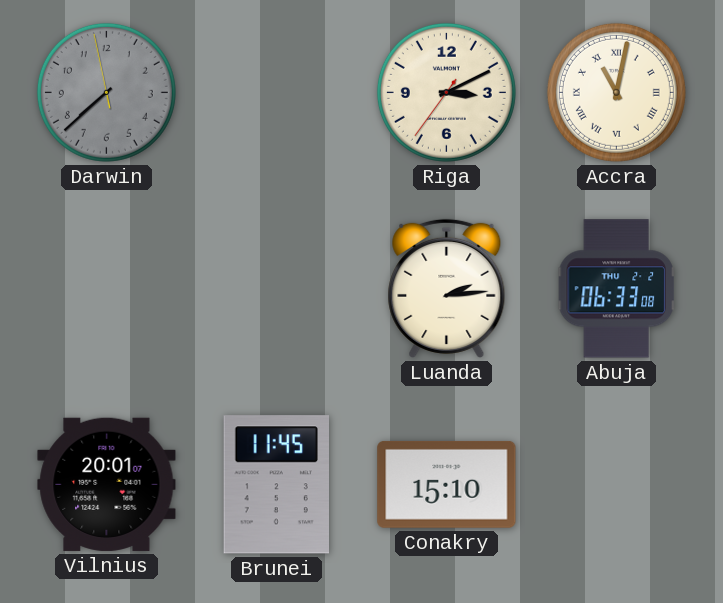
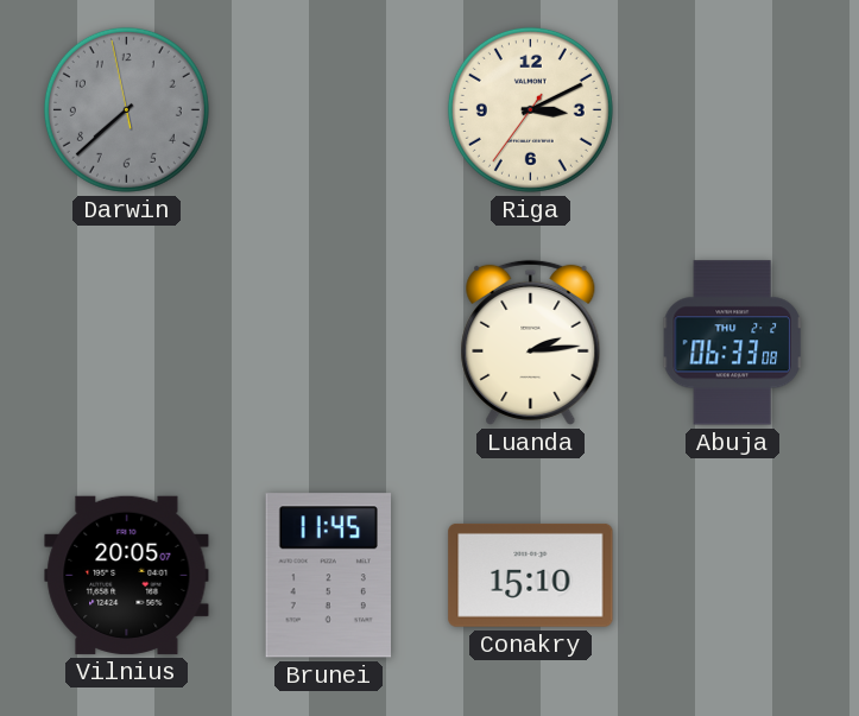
Accra: 11:02 -> none
Vilnius: 20:01 -> 20:05
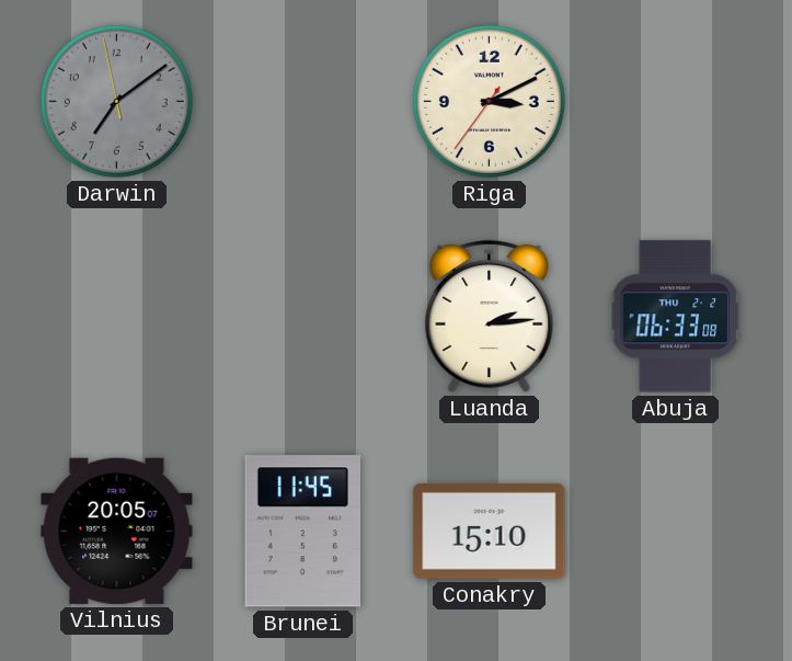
Darwin: 7:37 -> 7:08
